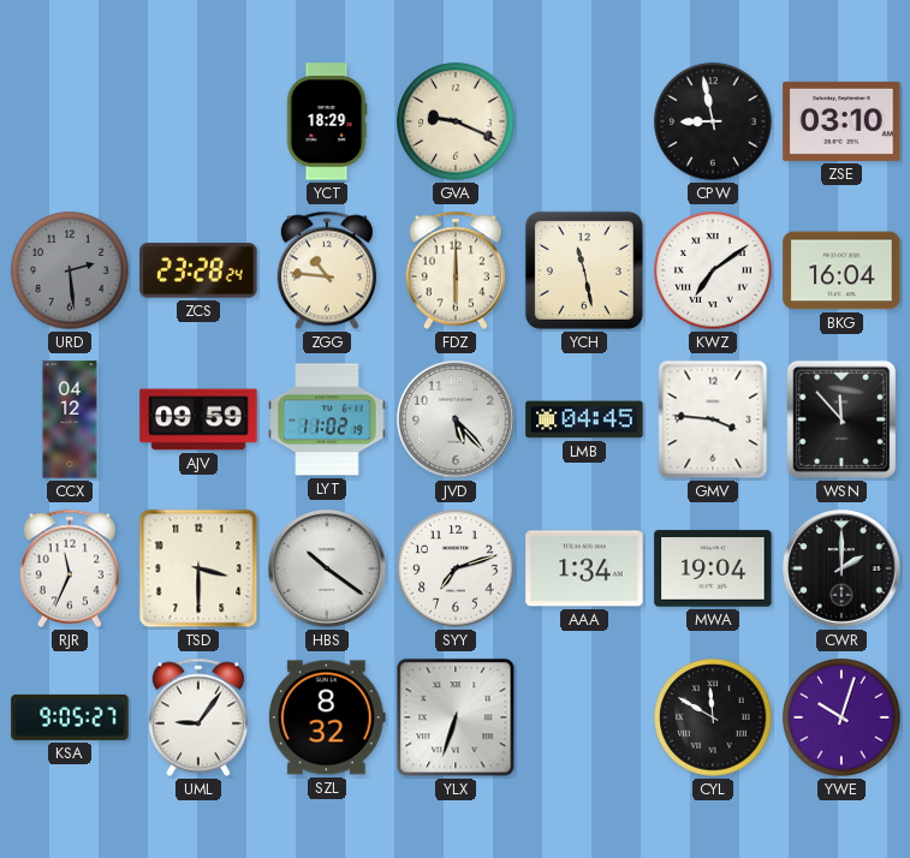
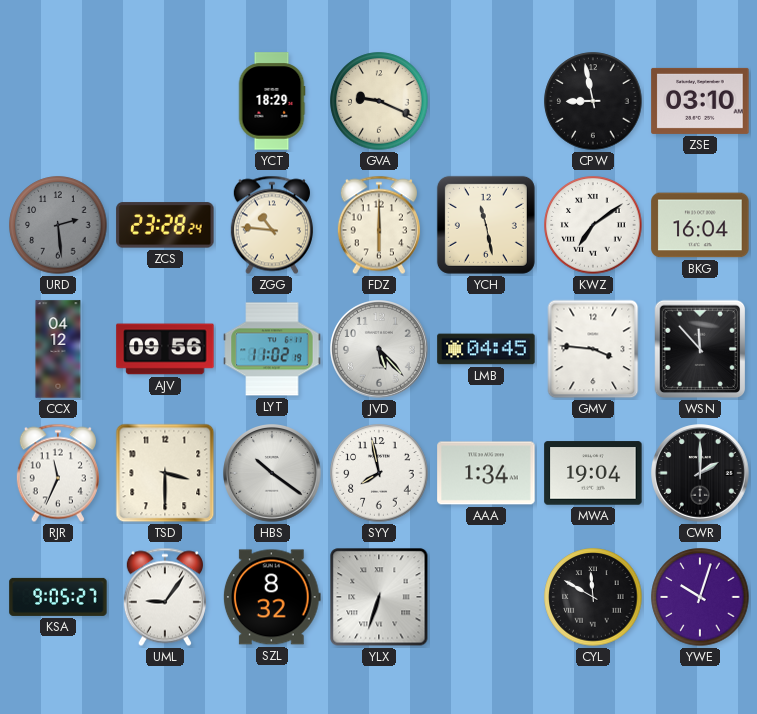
AJV: 09:59 -> 09:56
SYY: 7:12 -> 7:58
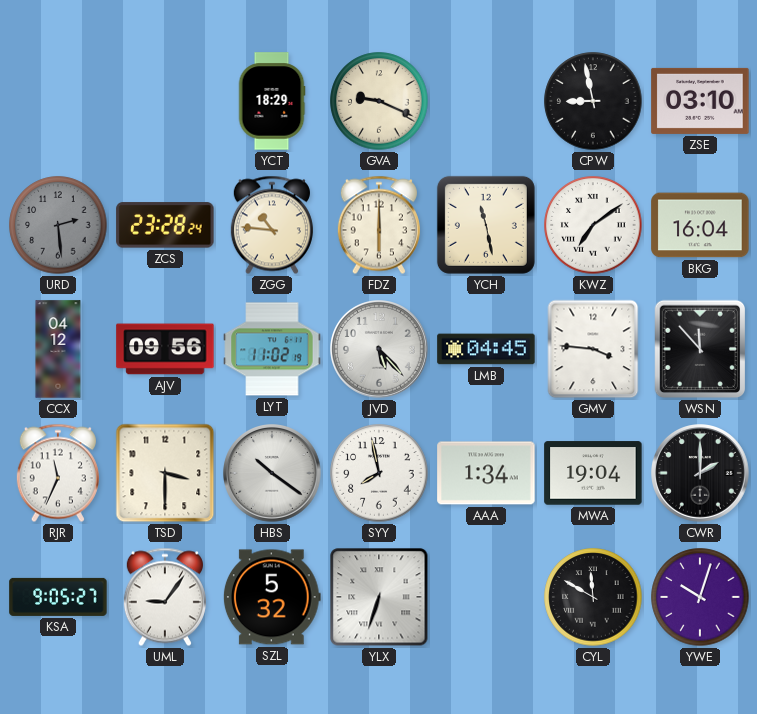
SZL: 8:32 -> 5:32
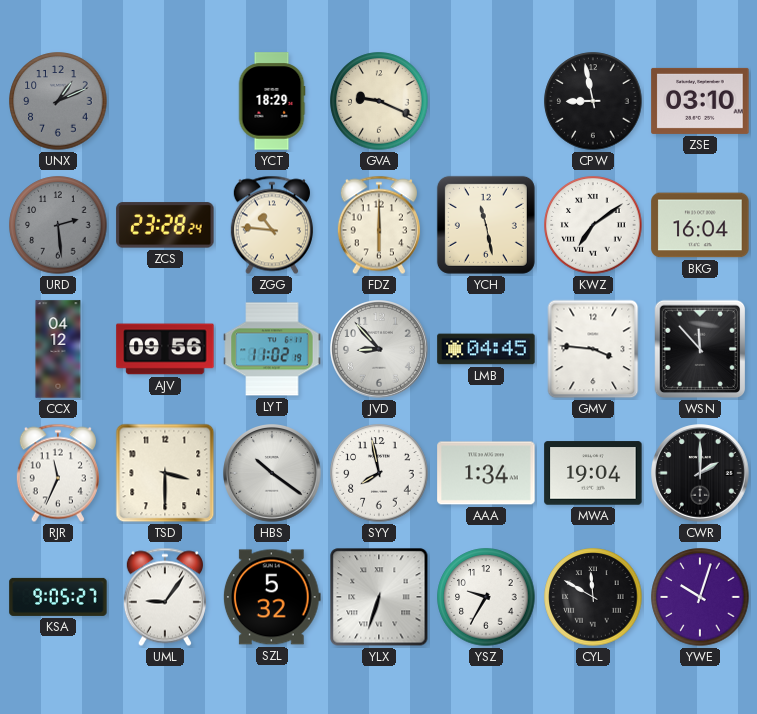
UNX: none -> 1:11
JVD: 5:23 -> 8:53
YSZ: none -> 9:35
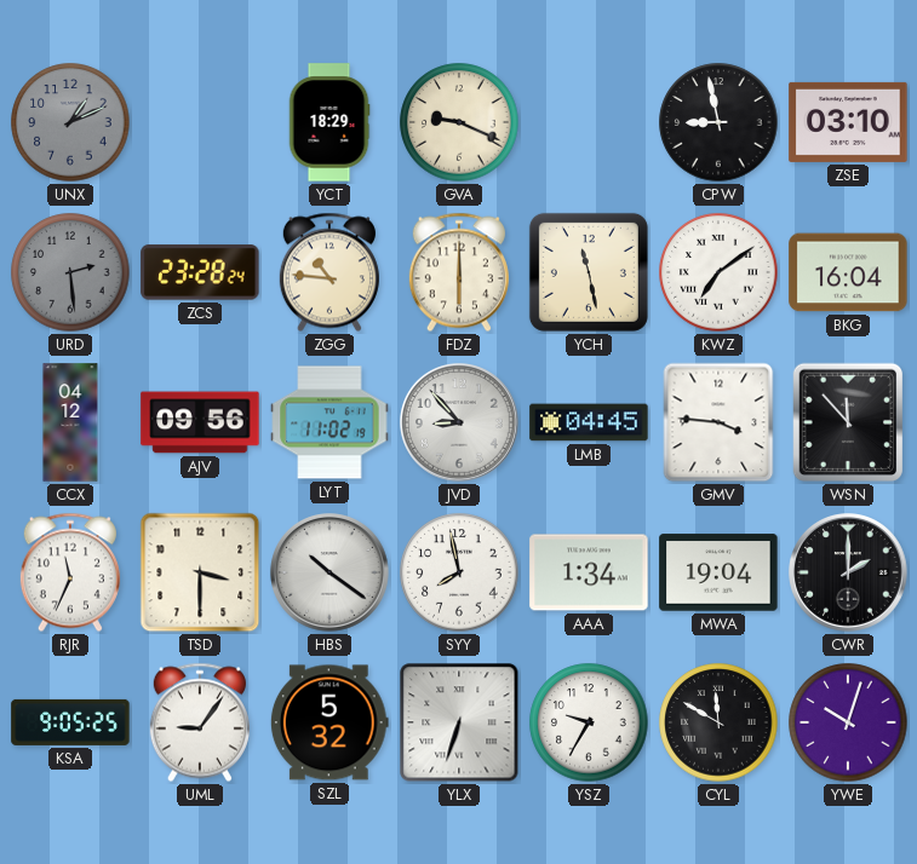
KSA: 9:05:27 -> 9:05:25
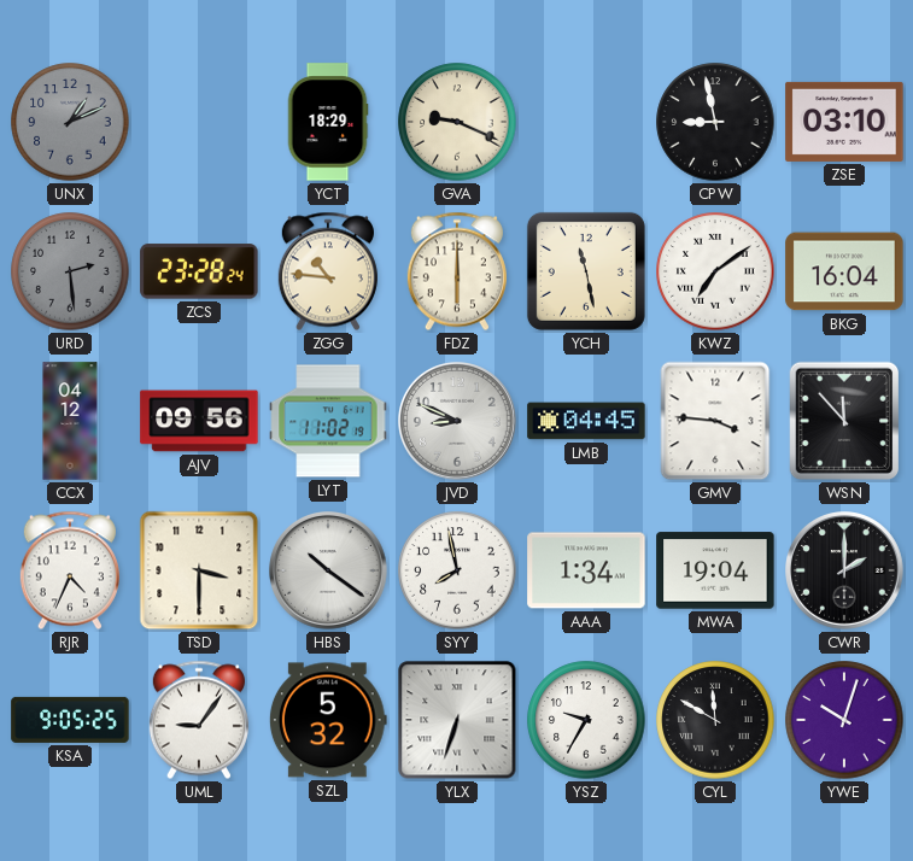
JVD: 8:53 -> 8:49
RJR: 11:34 -> 4:34
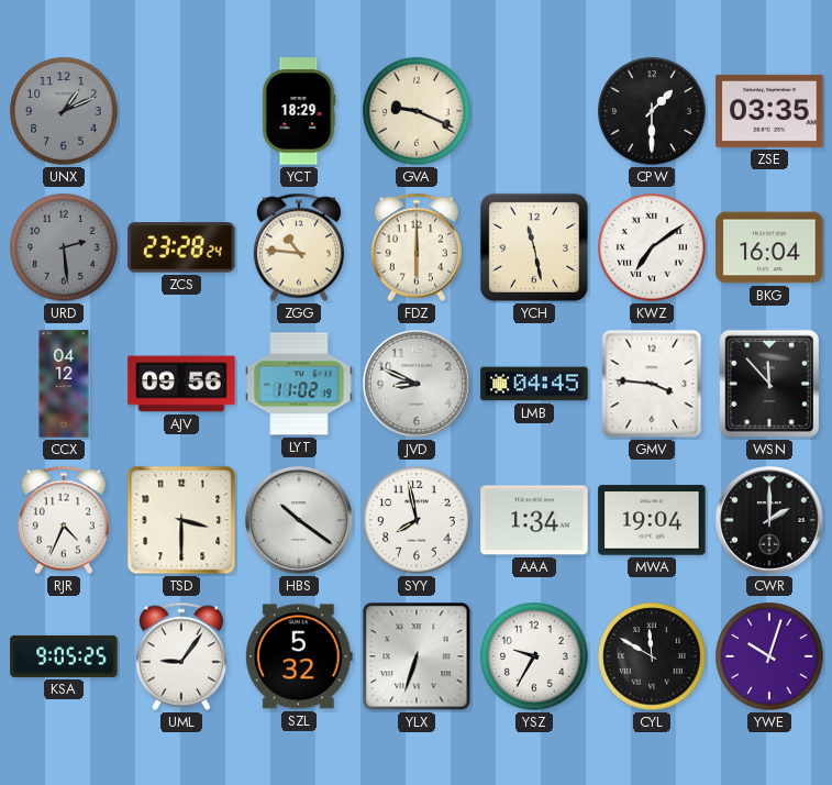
CPW: 8:58 -> 1:30
ZSE: 03:10 -> 03:35
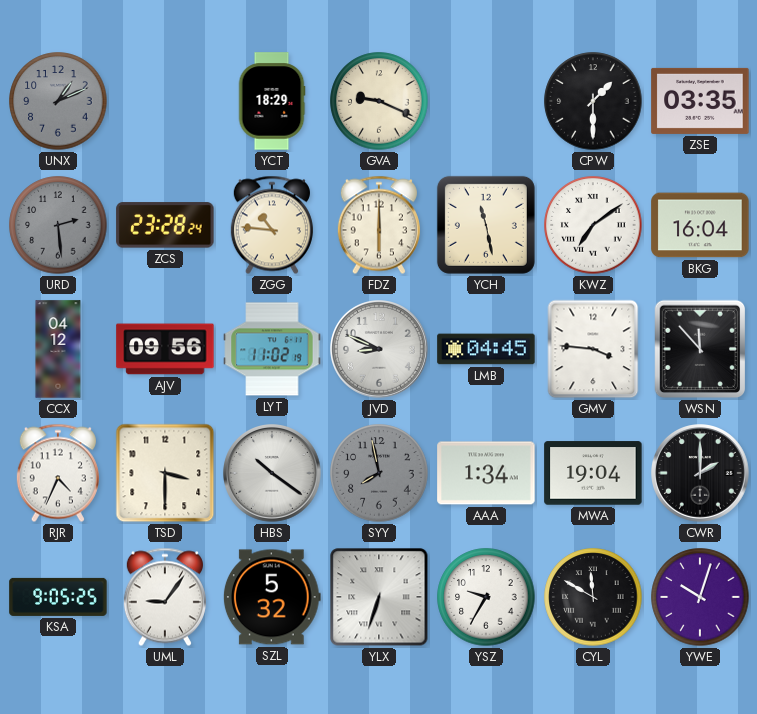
SYY dial: white -> grey
